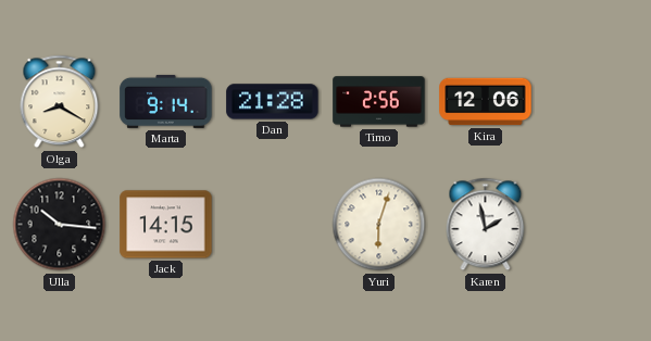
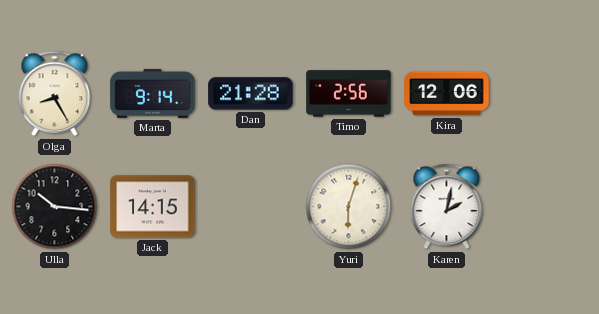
Olga: 8:20 -> 8:25
Karen: 1:58 -> 2:02
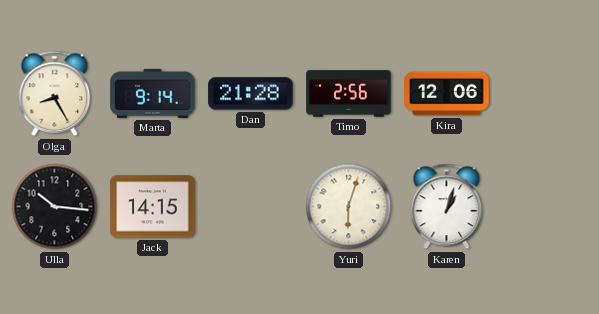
Karen: 2:02 -> 1:03
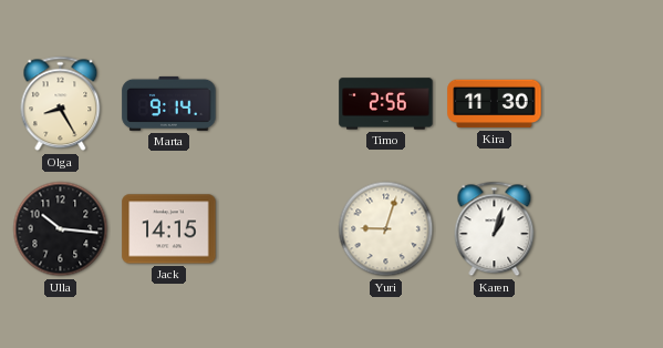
Dan: 21:28 -> none
Kira: 12:06 -> 11:30
Yuri: 6:03 -> 9:03
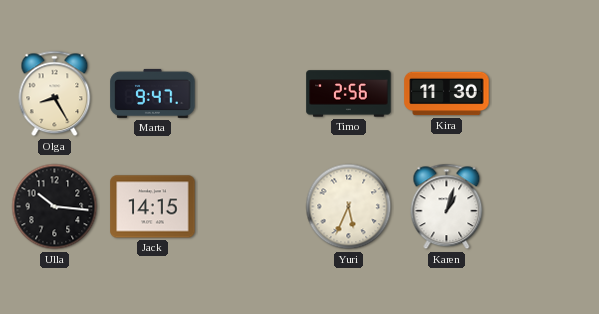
Marta: 9:14 -> 9:47
Yuri: 9:03 -> 5:34
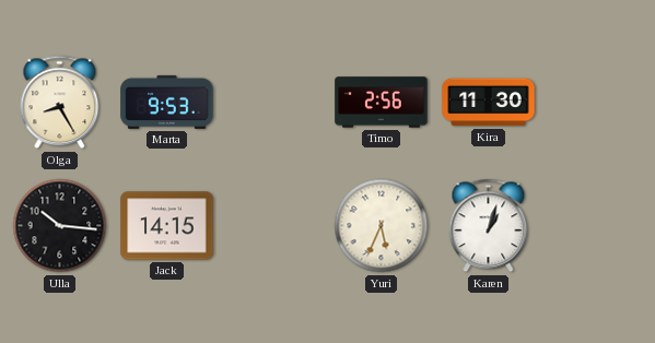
Marta: 9:47 -> 9:53
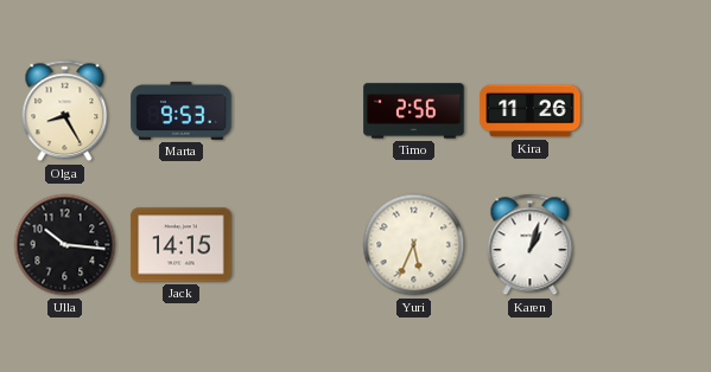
Kira: 11:30 -> 11:26
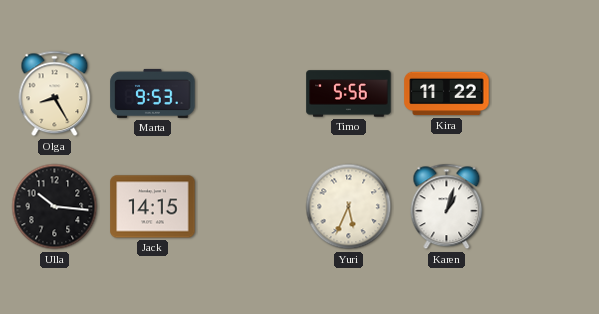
Timo: 2:56 -> 5:56
Kira: 11:26 -> 11:22
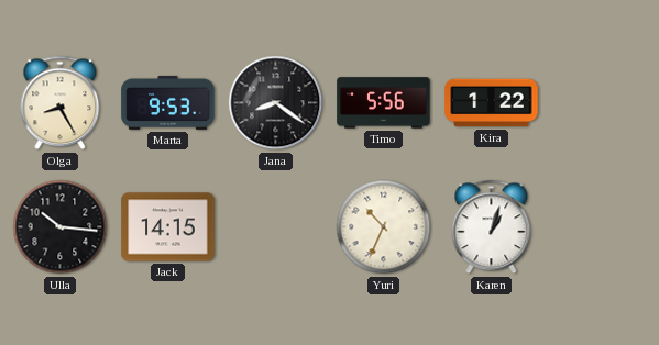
Jana: none -> 8:21
Kira: 11:22 -> 1:22
Yuri: 5:34 -> 10:34
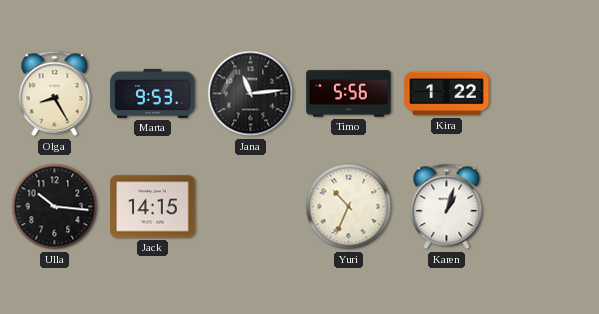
Jana: 8:21 -> 11:14
